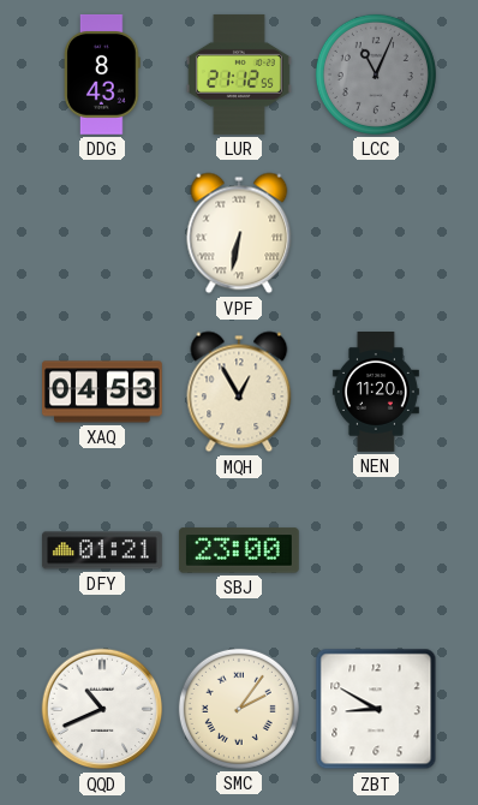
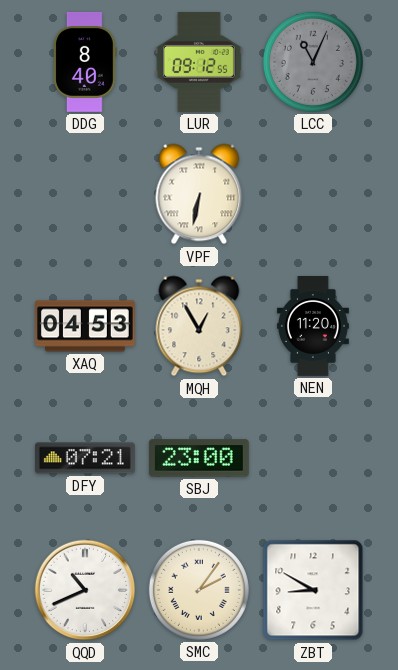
DDG: 8:43 -> 8:40
LUR: 21:12 -> 09:12
DFY: 01:21 -> 07:21
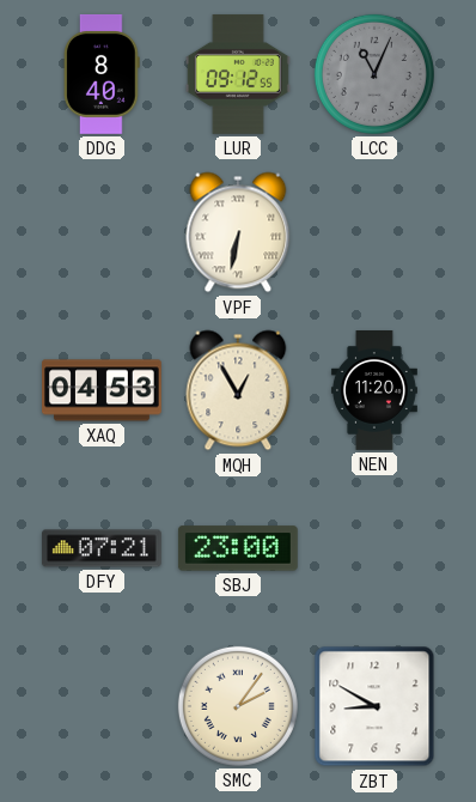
QQD: 10:41 -> none
